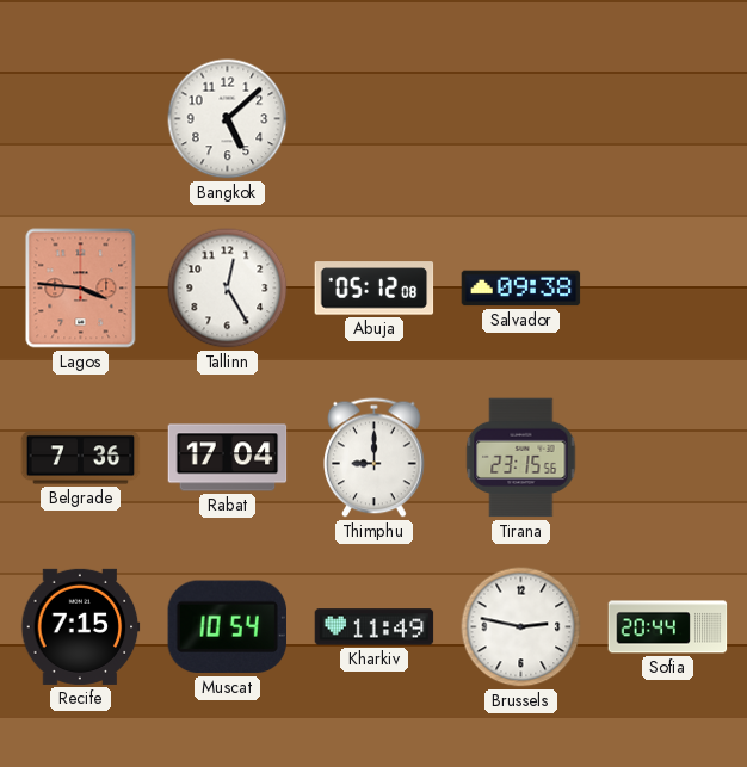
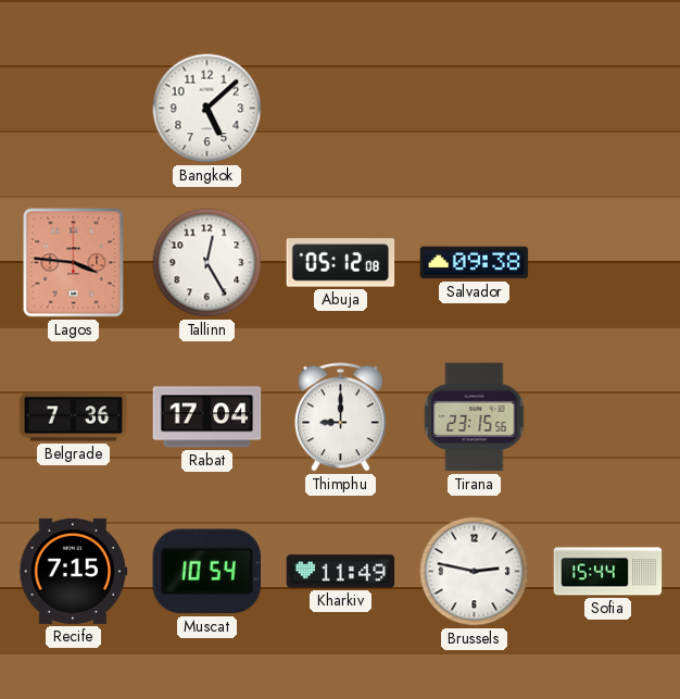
Sofia: 20:44 -> 15:44
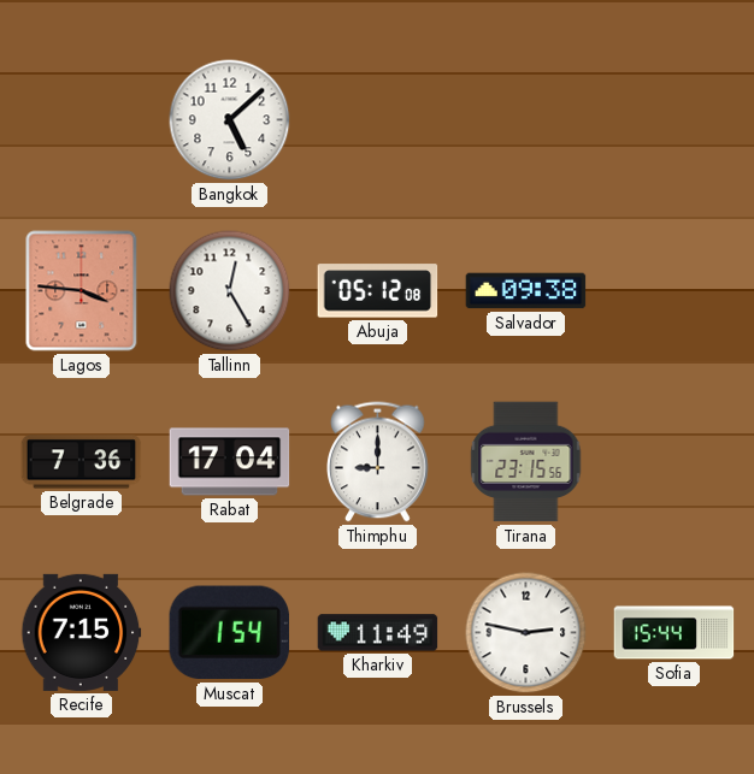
Muscat: 10:54 -> 1:54
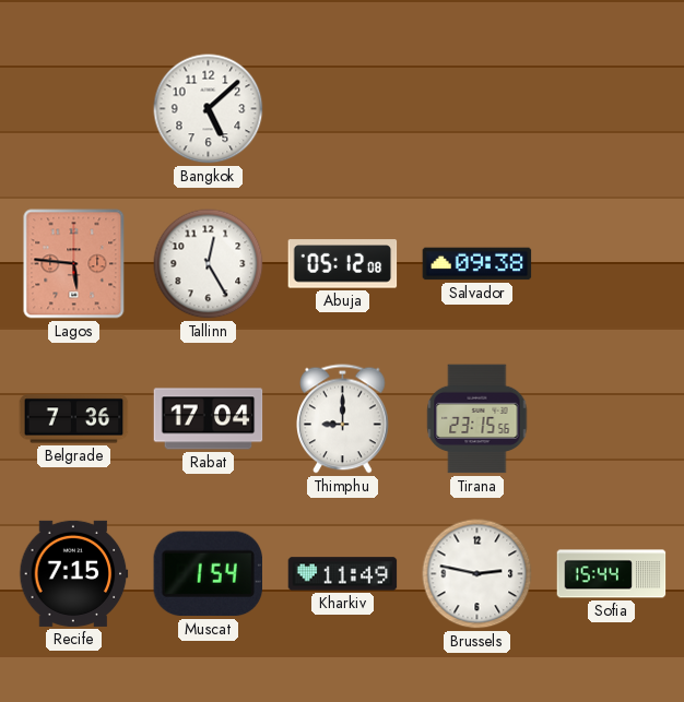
Lagos: 3:46 -> 5:46
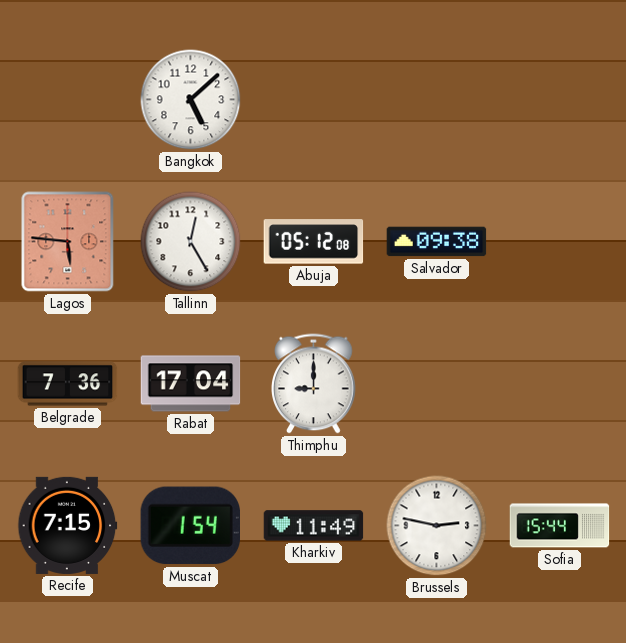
Tirana: 23:15 -> none
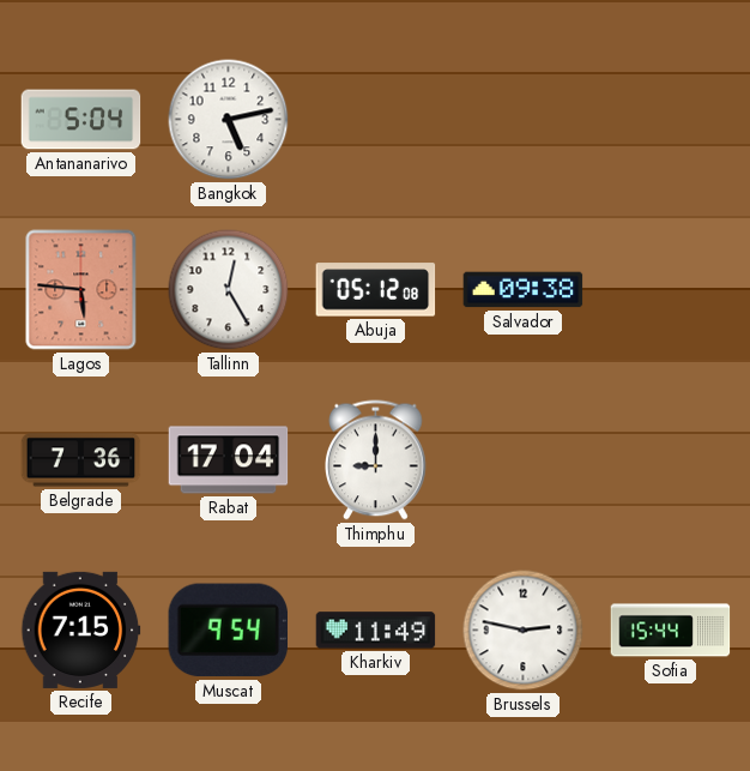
Antananarivo: none -> 5:04
Bangkok: 5:08 -> 5:13
Muscat: 1:54 -> 9:54
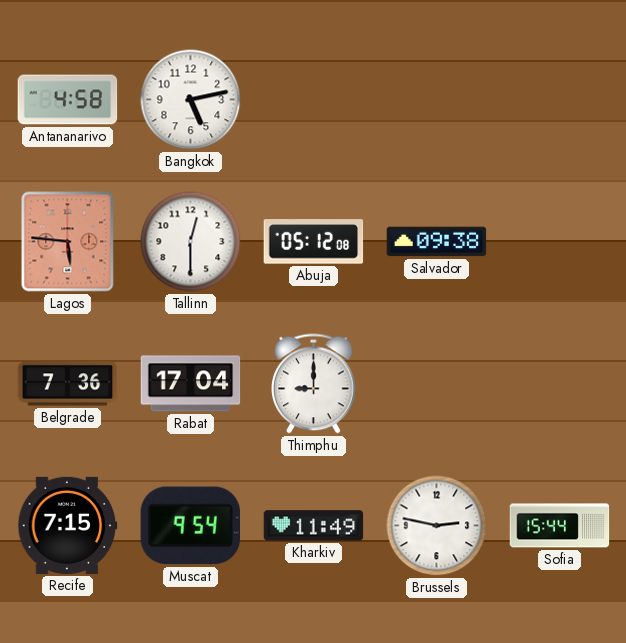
Antananarivo: 5:04 -> 4:58
Tallinn: 12:25 -> 12:30
